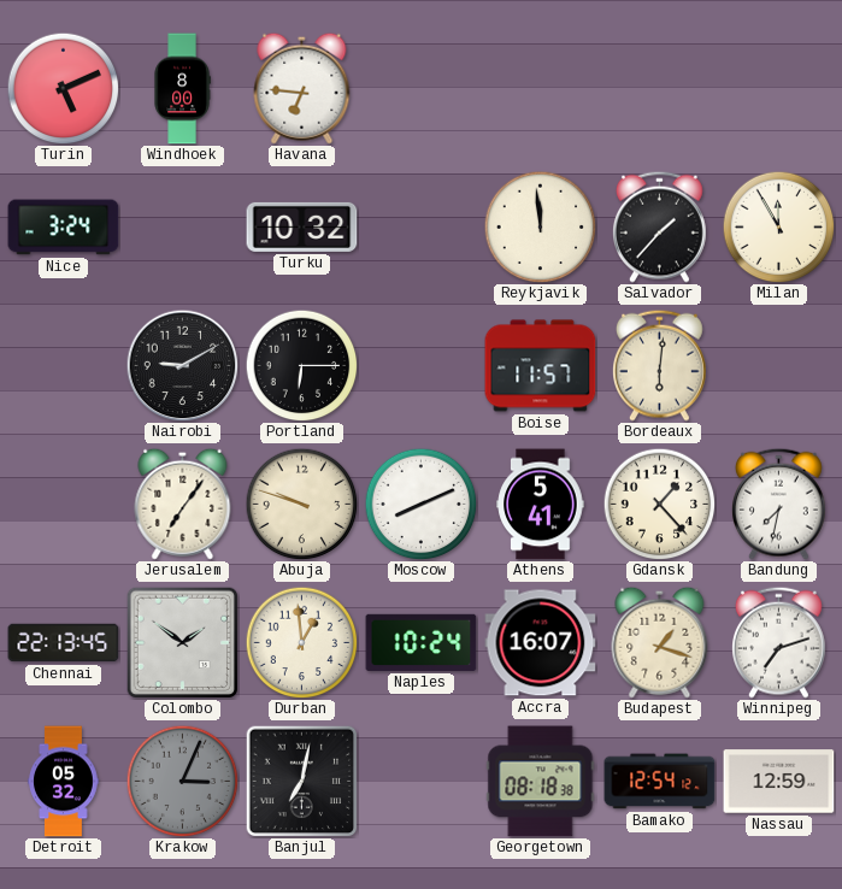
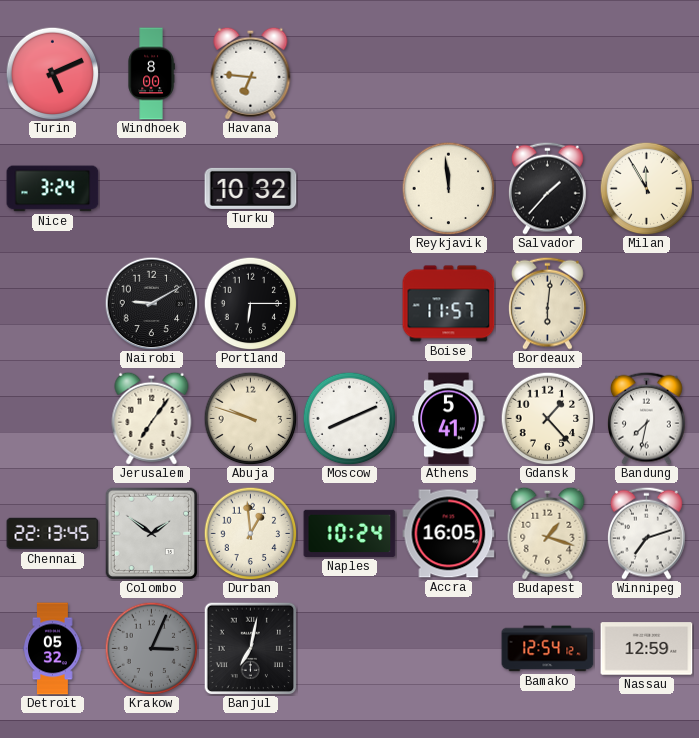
Accra: 16:07 -> 16:05
Georgetown: 08:18 -> none
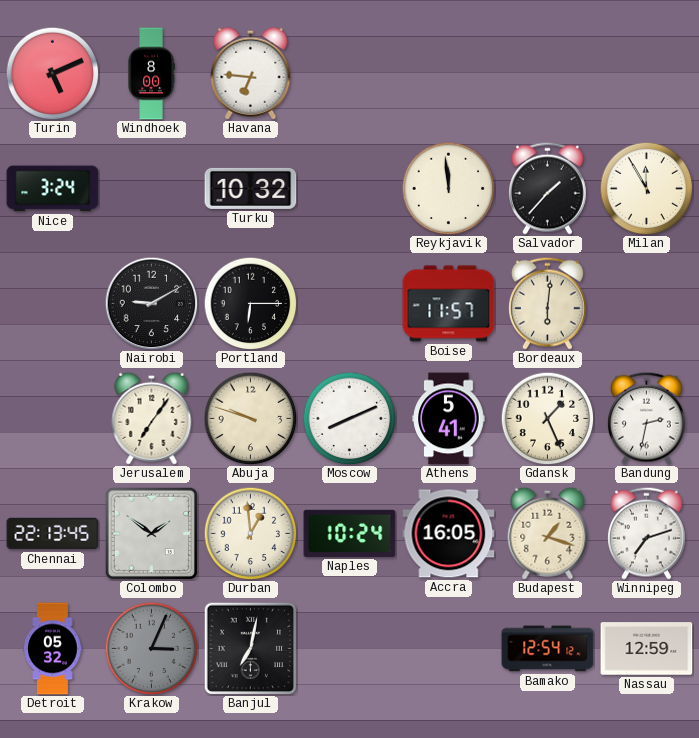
Gdansk: 1:23 -> 1:26
Bandung: 7:32 -> 2:32
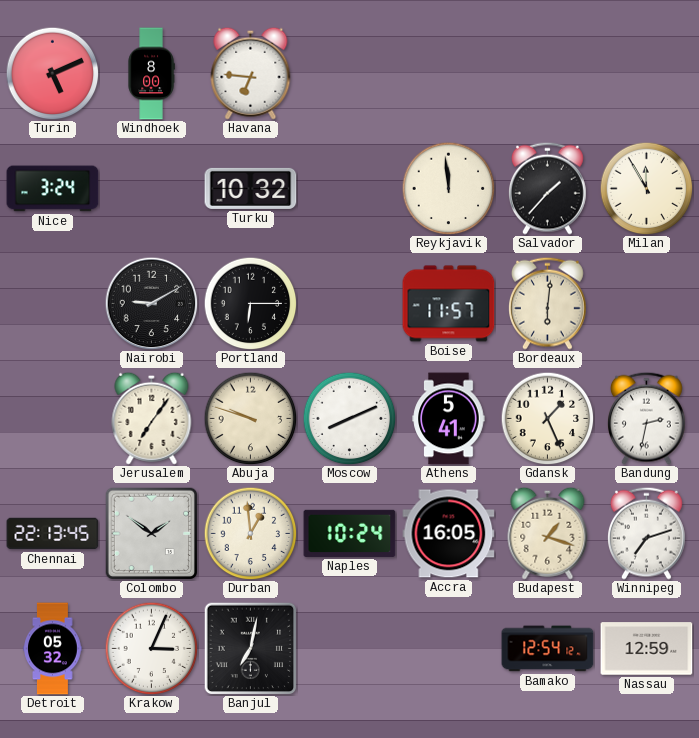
Krakow dial: grey -> white
